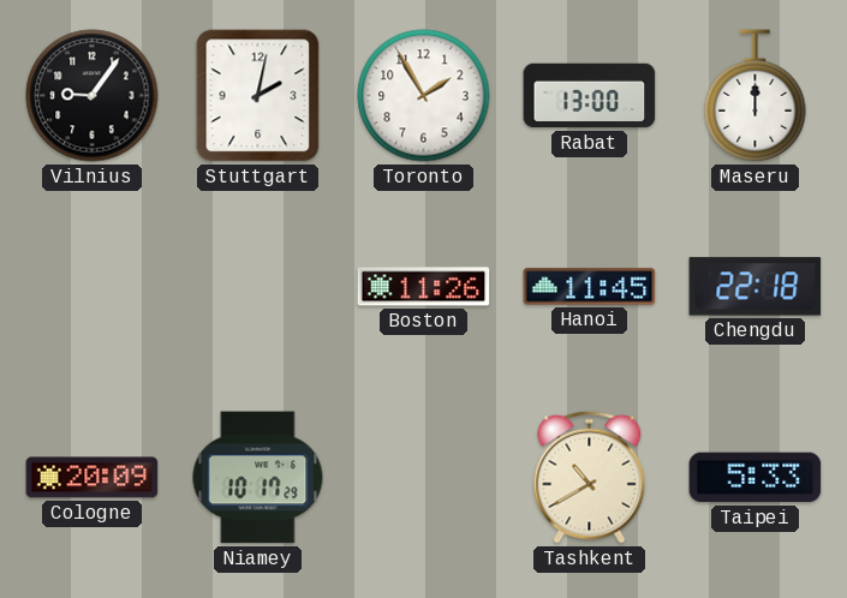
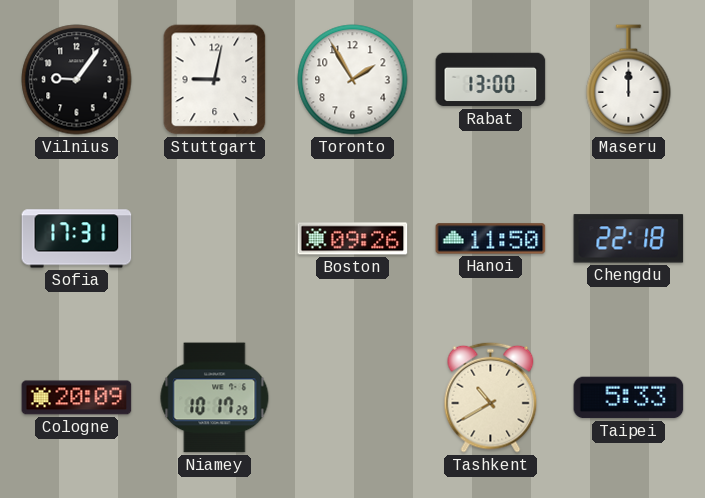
Stuttgart: 2:02 -> 9:02
Sofia: none -> 17:31
Boston: 11:26 -> 09:26
Hanoi: 11:45 -> 11:50
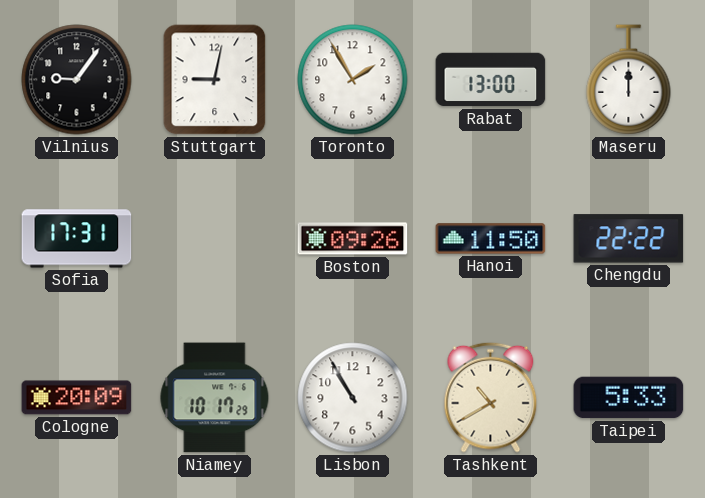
Chengdu: 22:18 -> 22:22
Lisbon: none -> 10:55
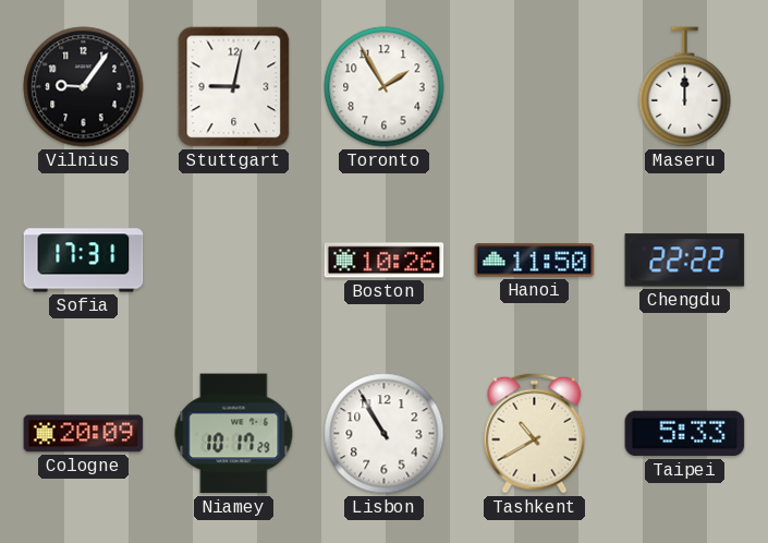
Rabat: 13:00 -> none
Boston: 09:26 -> 10:26
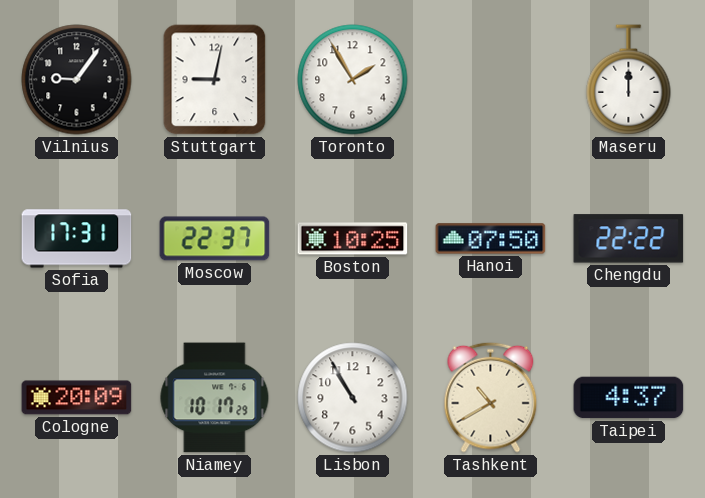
Moscow: none -> 22:37
Boston: 10:26 -> 10:25
Hanoi: 11:50 -> 07:50
Taipei: 5:33 -> 4:37
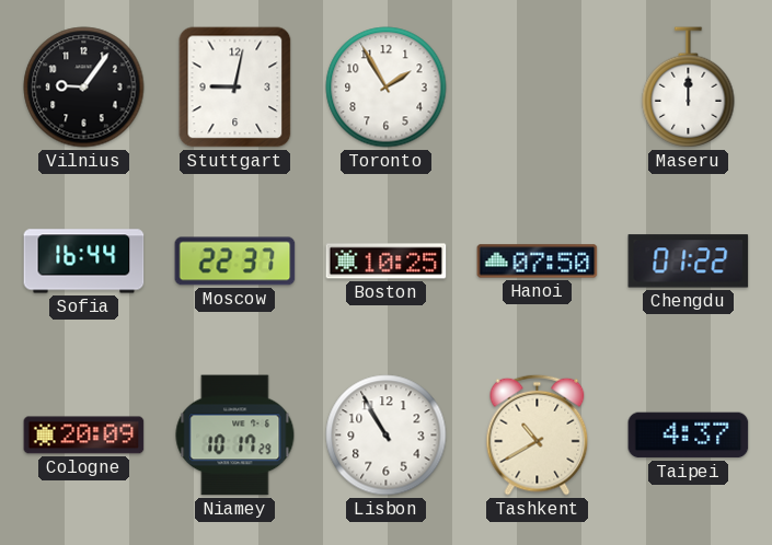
Sofia: 17:31 -> 16:44
Chengdu: 22:22 -> 01:22
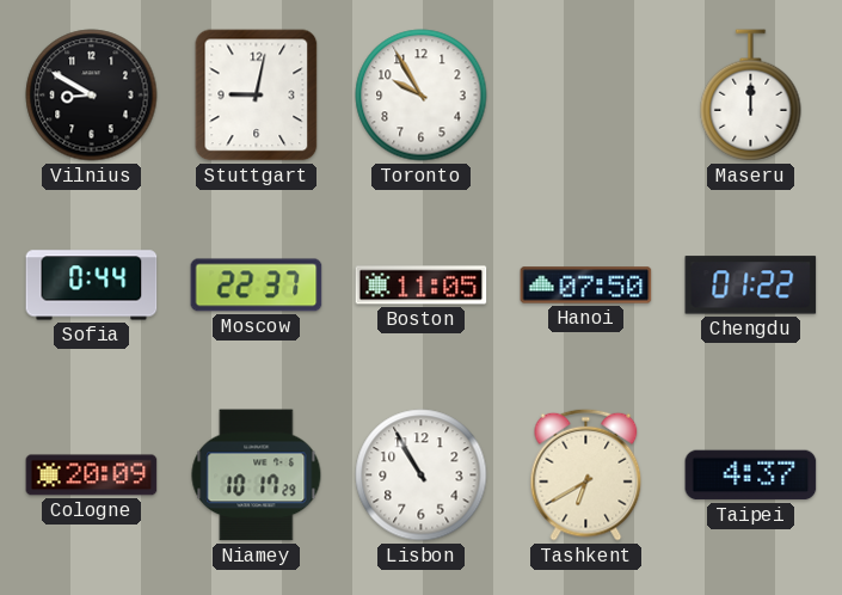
Vilnius: 9:06 -> 8:50
Toronto: 1:55 -> 9:55
Sofia: 16:44 -> 0:44
Boston: 10:25 -> 11:05
Tashkent: 10:40 -> 6:40
